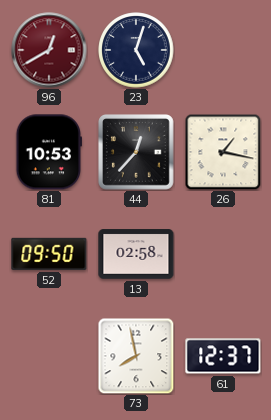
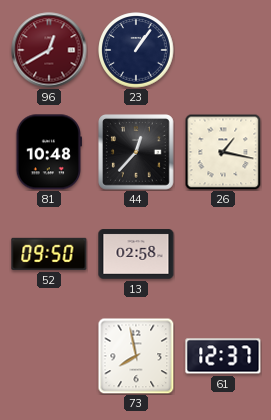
23: 5:03 -> 1:06
81: 10:53 -> 10:48
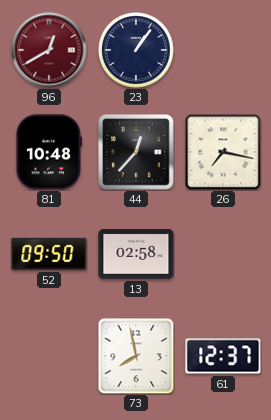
26: 1:17 -> 7:17
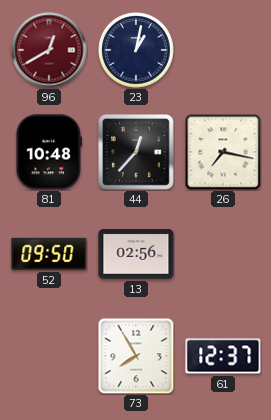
23: 1:06 -> 1:02
13: 02:58 -> 02:56
73: 7:58 -> 7:55
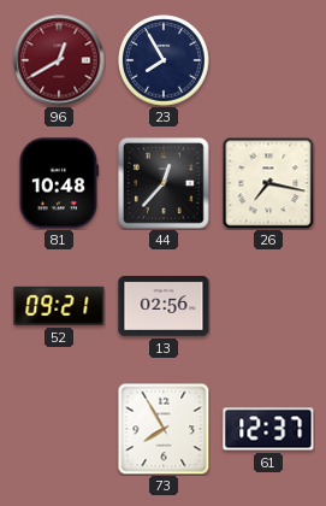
23: 1:02 -> 7:55
52: 09:50 -> 09:21
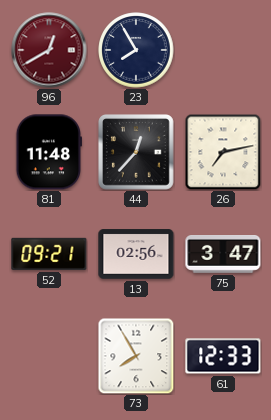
81: 10:48 -> 11:48
26: 7:17 -> 7:13
75: none -> 3:47
61: 12:37 -> 12:33
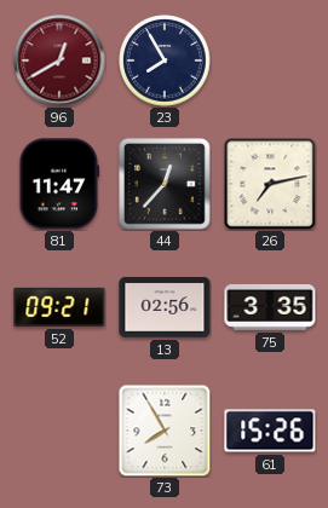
81: 11:48 -> 11:47
75: 3:47 -> 3:35
61: 12:33 -> 15:26
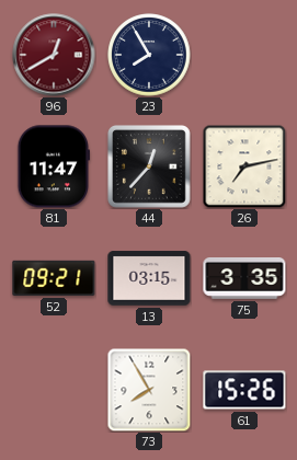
13: 02:56 -> 03:15
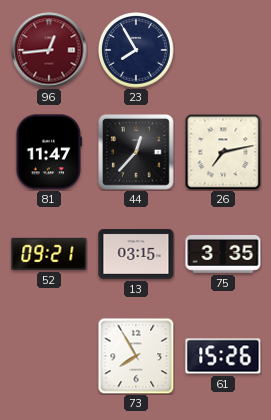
96: 12:40 -> 12:44
